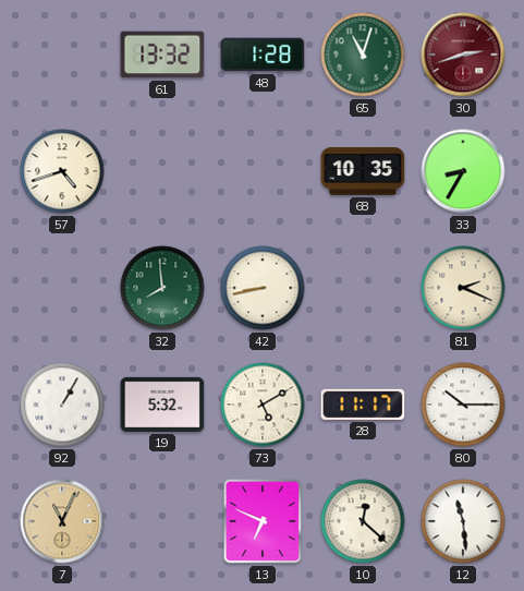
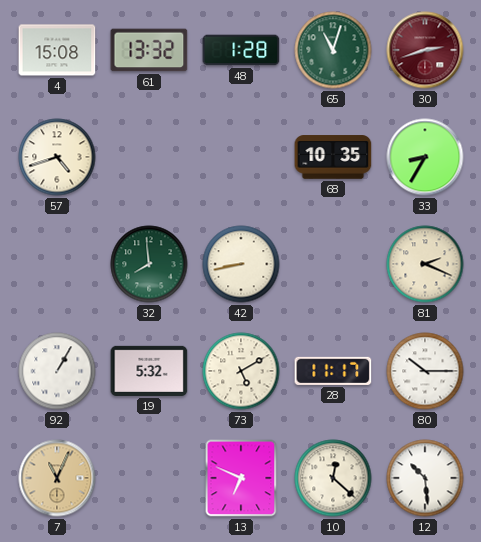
4: none -> 15:08
12: 11:29 -> 10:29
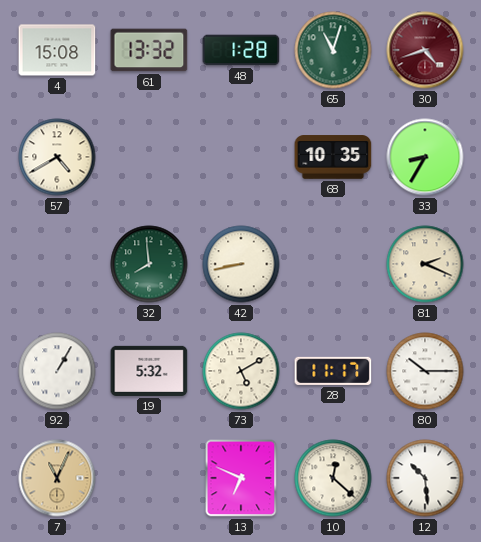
30: 2:42 -> 4:42
57: 4:42 -> 4:40
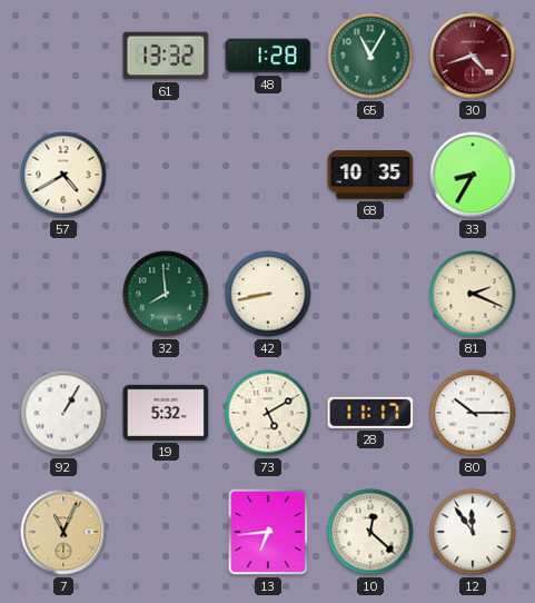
4: 15:08 -> none
65: 11:03 -> 11:05
13: 6:49 -> 6:44
12: 10:29 -> 11:54
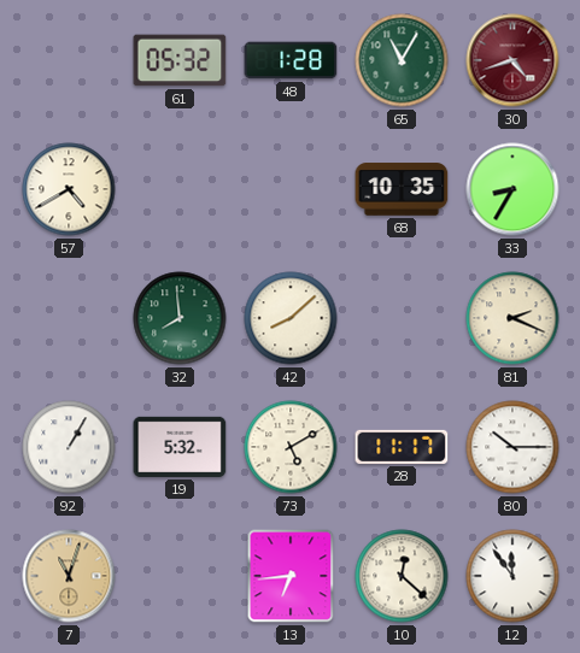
61: 13:32 -> 05:32
42: 8:43 -> 8:08
7: 11:04 -> 11:03
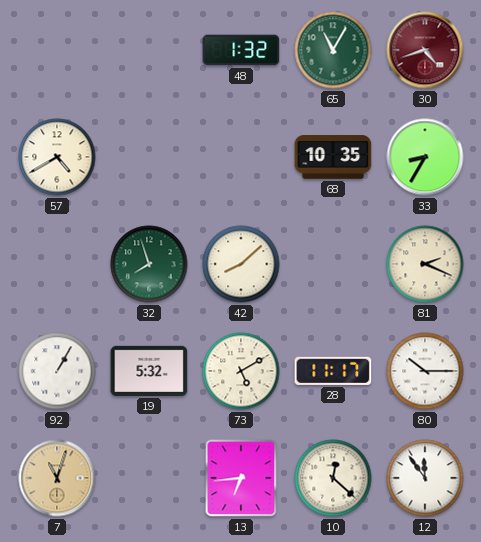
61: 05:32 -> none
48: 1:28 -> 1:32
32: 7:59 -> 7:57
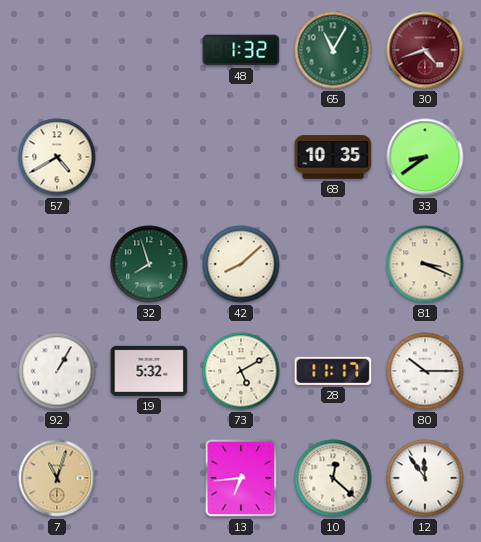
33: 8:35 -> 8:39
81: 2:19 -> 3:19
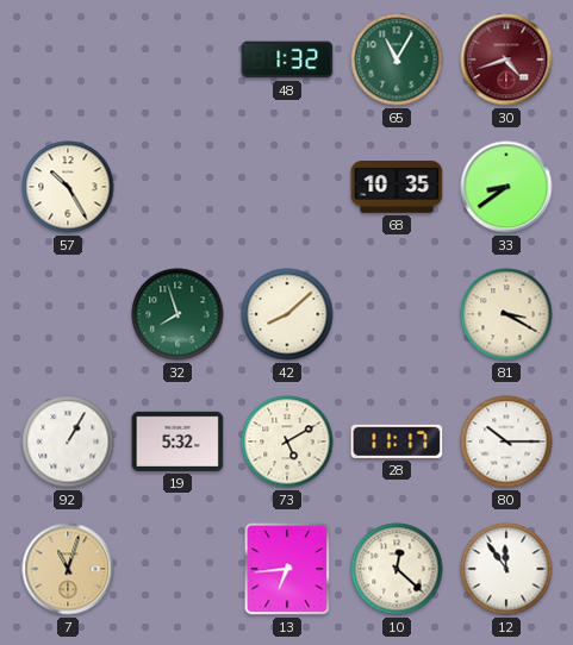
57: 4:40 -> 10:25
81: 3:19 -> 3:20
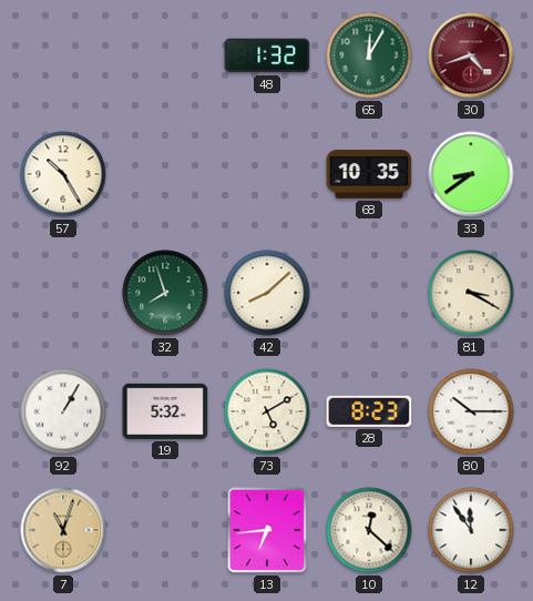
65: 11:05 -> 12:05
28: 11:17 -> 8:23
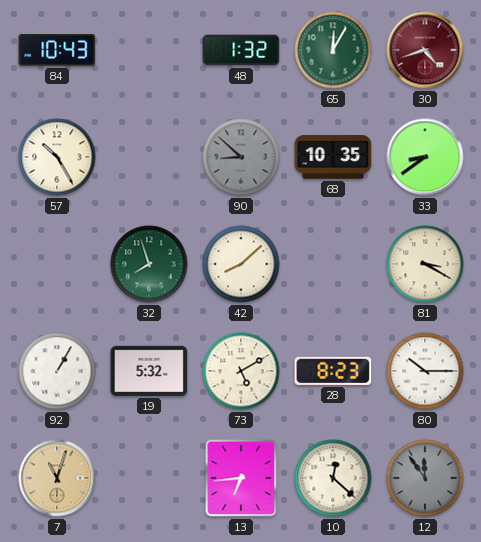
84: none -> 10:43
90: none -> 8:52
12 dial: white -> grey
